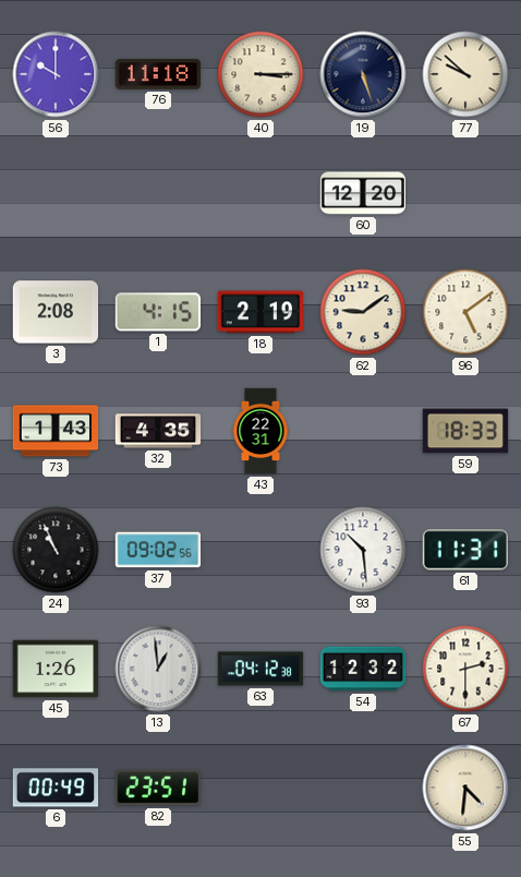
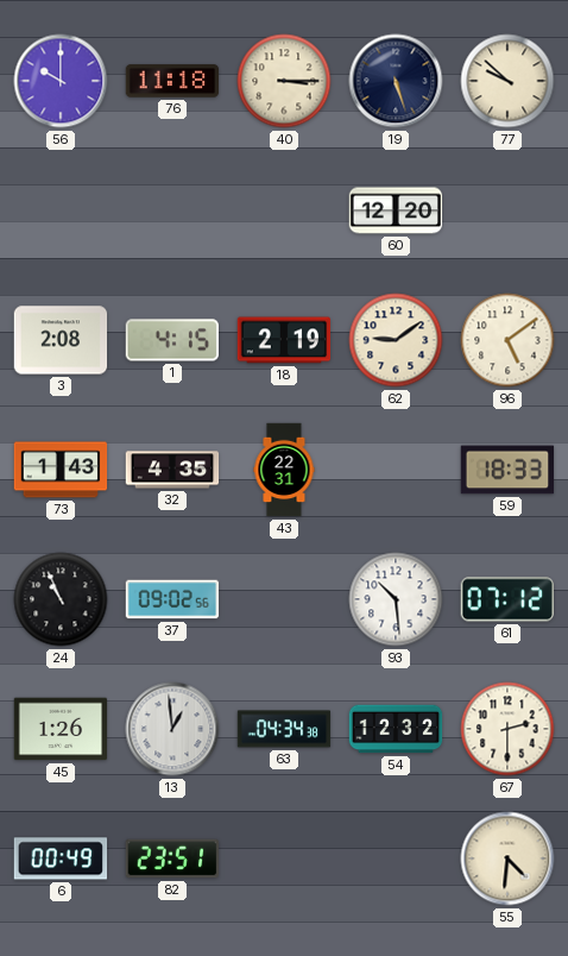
61: 11:31 -> 07:12
63: 04:12 -> 04:34
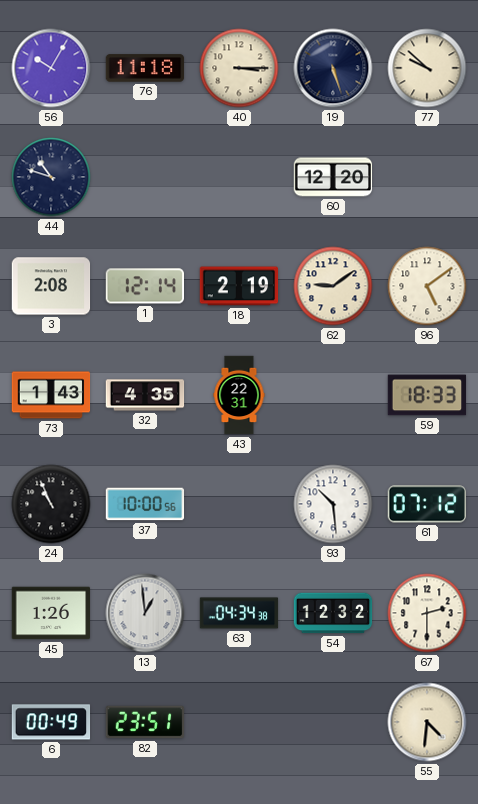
56: 10:00 -> 10:05
44: none -> 10:48
1: 4:15 -> 12:14
37: 09:02 -> 10:00
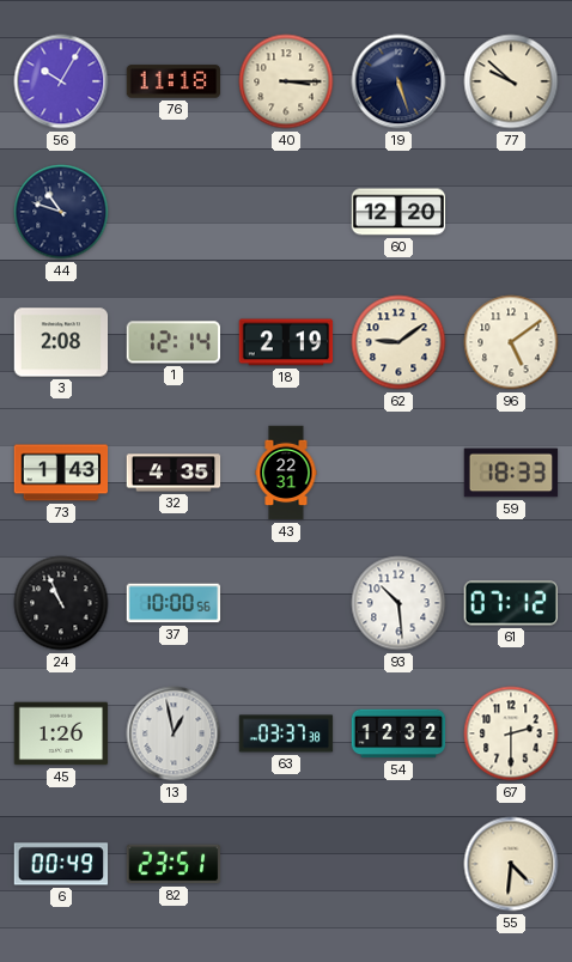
13: 12:59 -> 12:58
63: 04:34 -> 03:37
